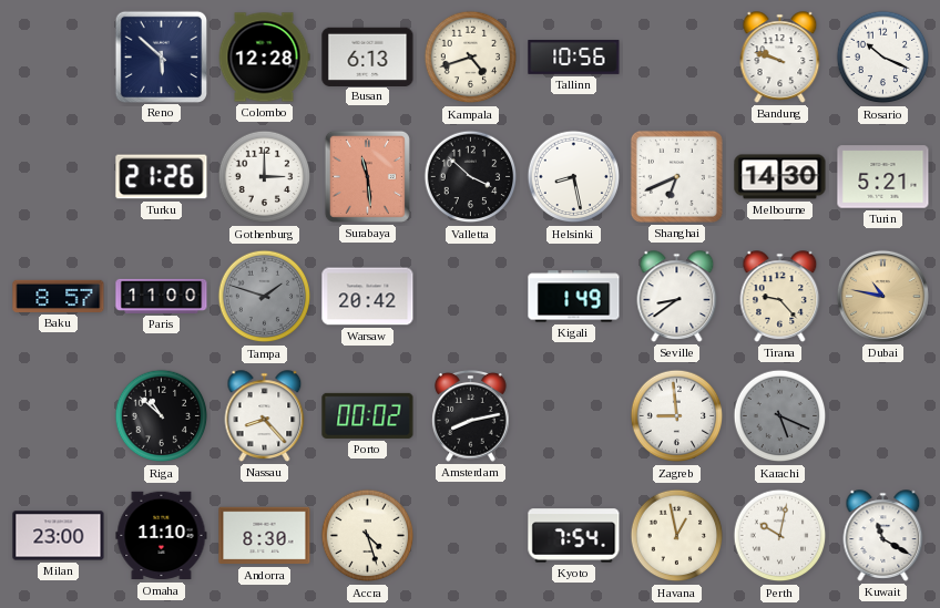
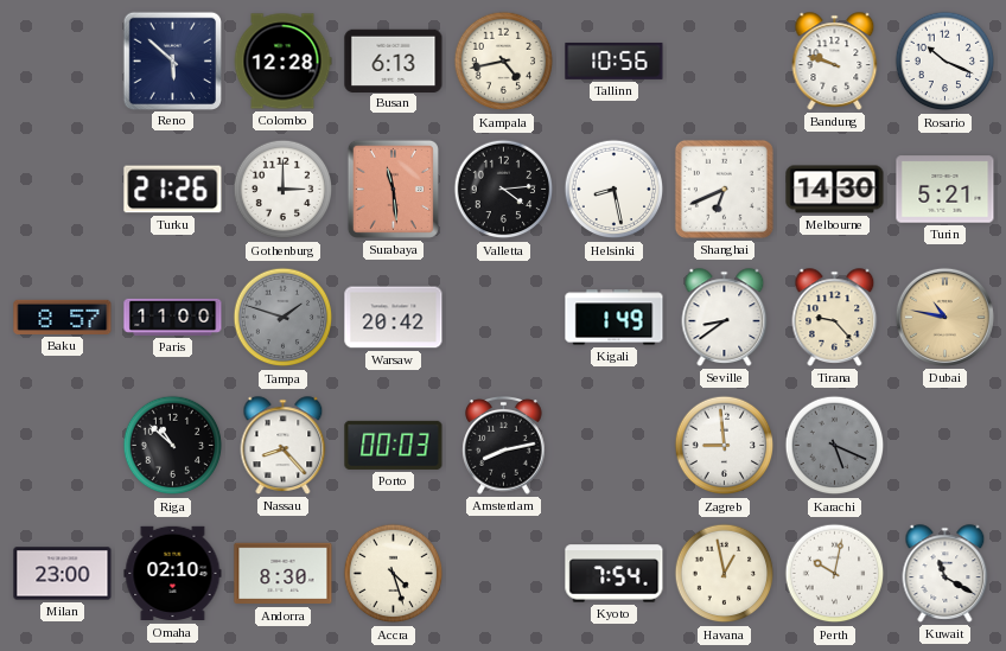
Kampala: 4:42 -> 4:43
Valletta: 3:52 -> 4:14
Porto: 00:02 -> 00:03
Omaha: 11:10 -> 02:10
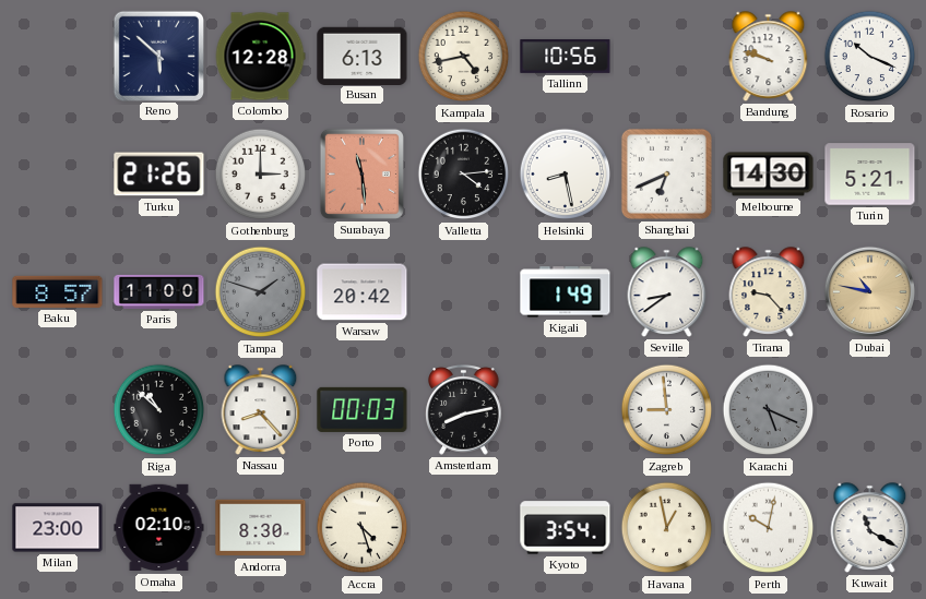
Kyoto: 7:54 -> 3:54
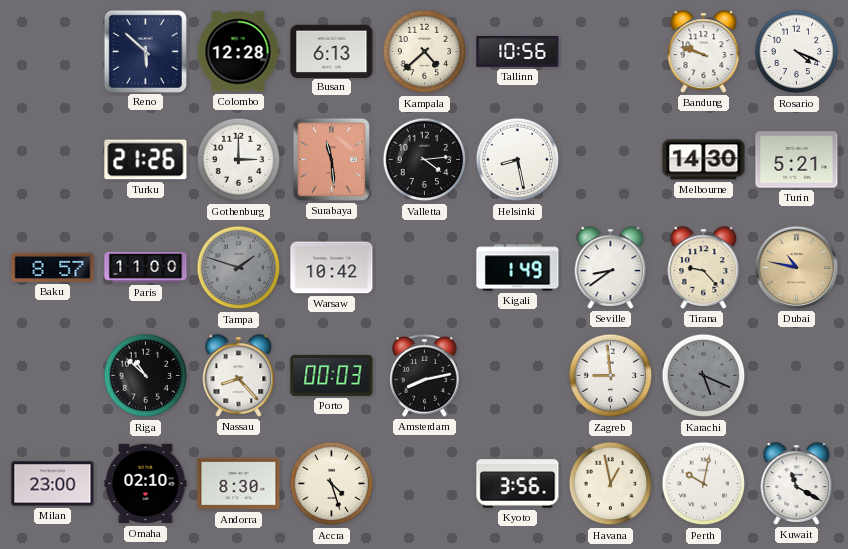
Kampala: 4:43 -> 4:38
Rosario: 10:19 -> 4:19
Shanghai: 6:41 -> none
Warsaw: 20:42 -> 10:42
Kyoto: 3:54 -> 3:56
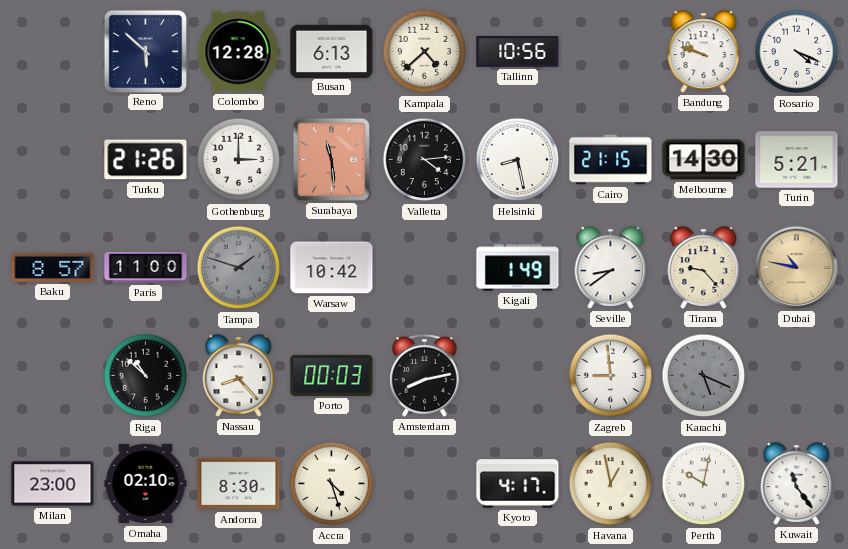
Cairo: none -> 21:15
Kyoto: 3:56 -> 4:17
Kuwait: 11:20 -> 11:24
